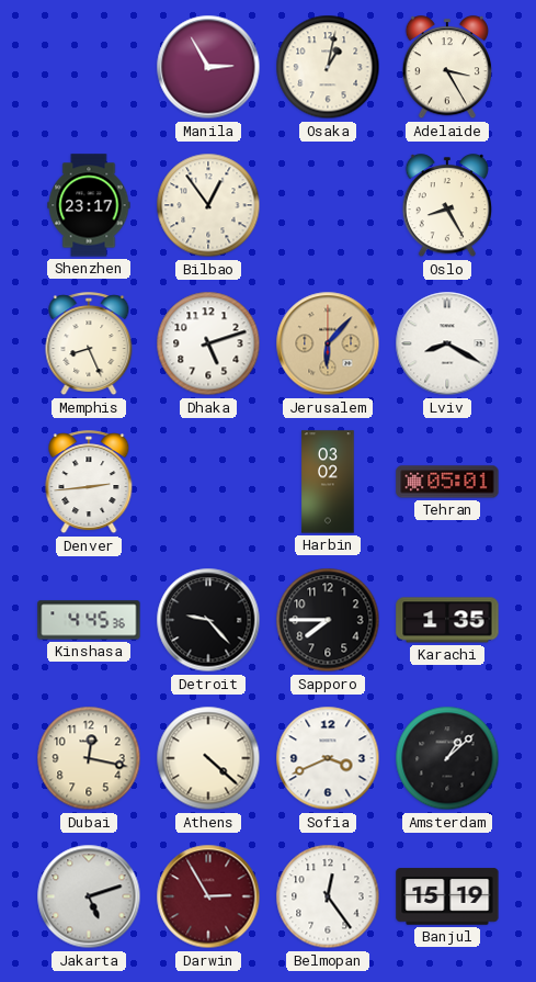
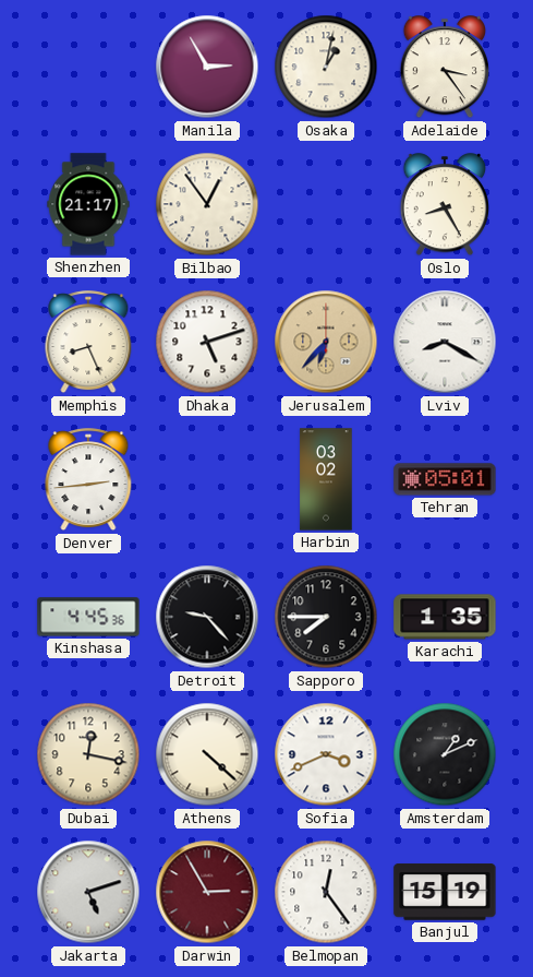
Adelaide: 3:25 -> 3:24
Shenzhen: 23:17 -> 21:17
Jerusalem: 6:07 -> 6:37
Amsterdam: 1:08 -> 1:11
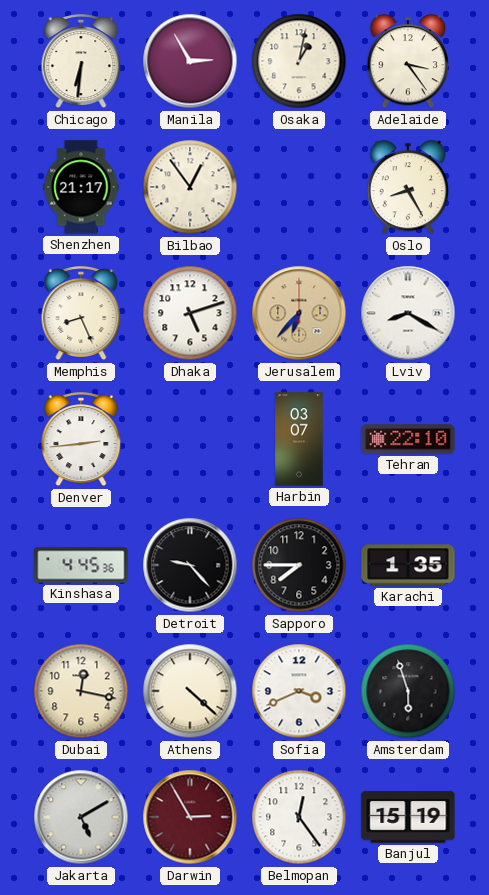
Chicago: none -> 6:31
Harbin: 03:02 -> 03:07
Tehran: 05:01 -> 22:10
Amsterdam: 1:11 -> 5:57
Jakarta: 5:12 -> 5:10
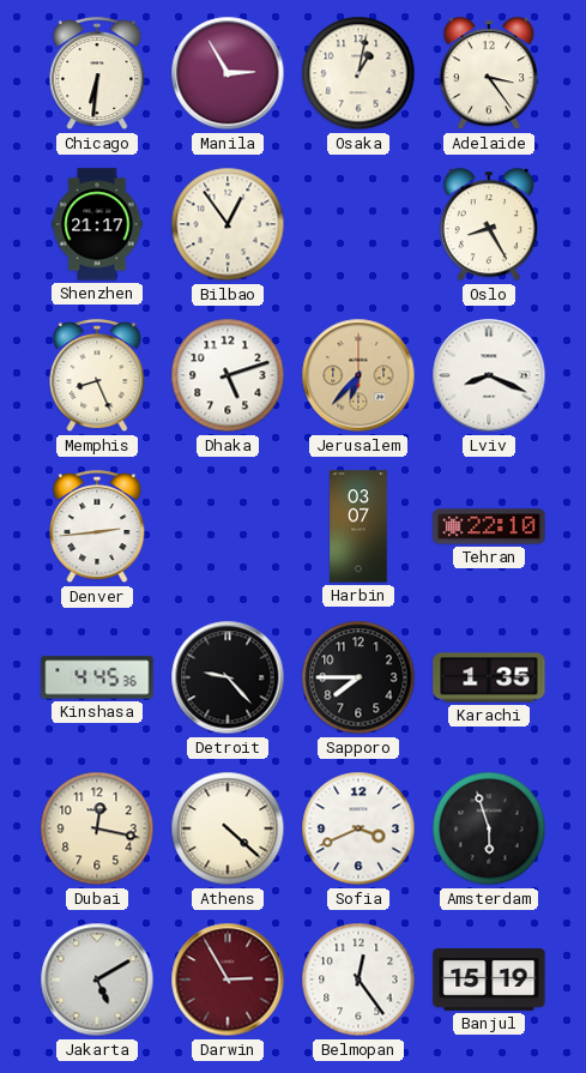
Lviv: 8:20 -> 8:19
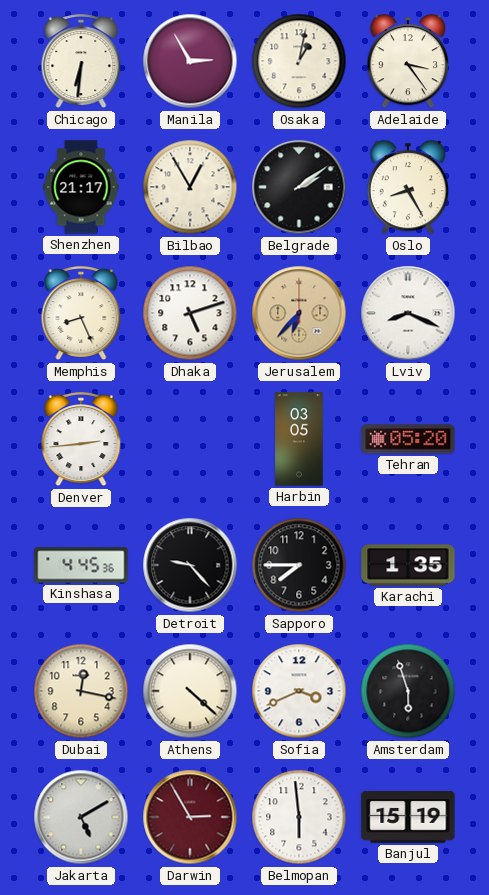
Bilbao: 12:54 -> 12:55
Belgrade: none -> 2:09
Harbin: 03:07 -> 03:05
Tehran: 22:10 -> 05:20
Belmopan: 12:24 -> 5:59
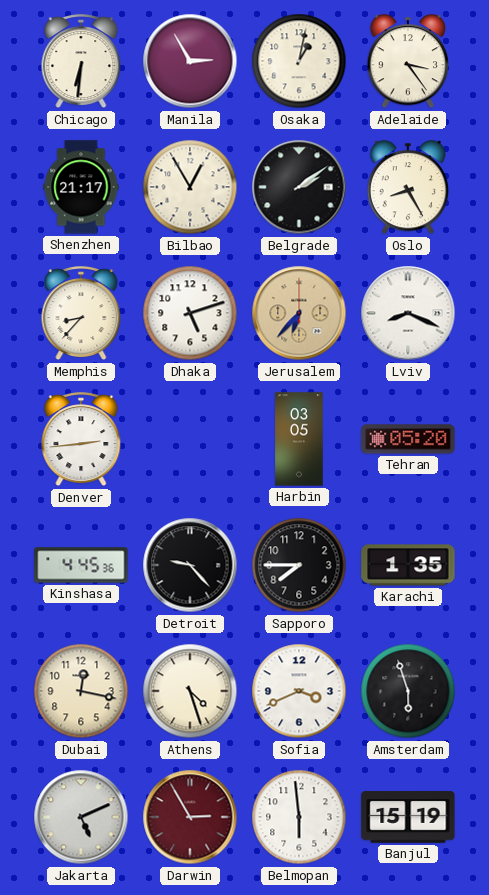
Memphis: 8:26 -> 8:37
Athens: 4:22 -> 4:27
Jakarta: 5:10 -> 5:11
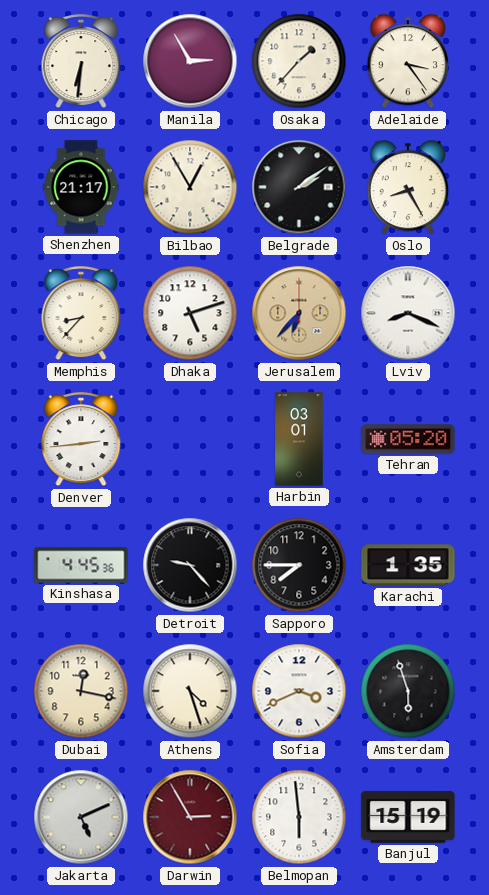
Osaka: 1:02 -> 1:37
Harbin: 03:05 -> 03:01
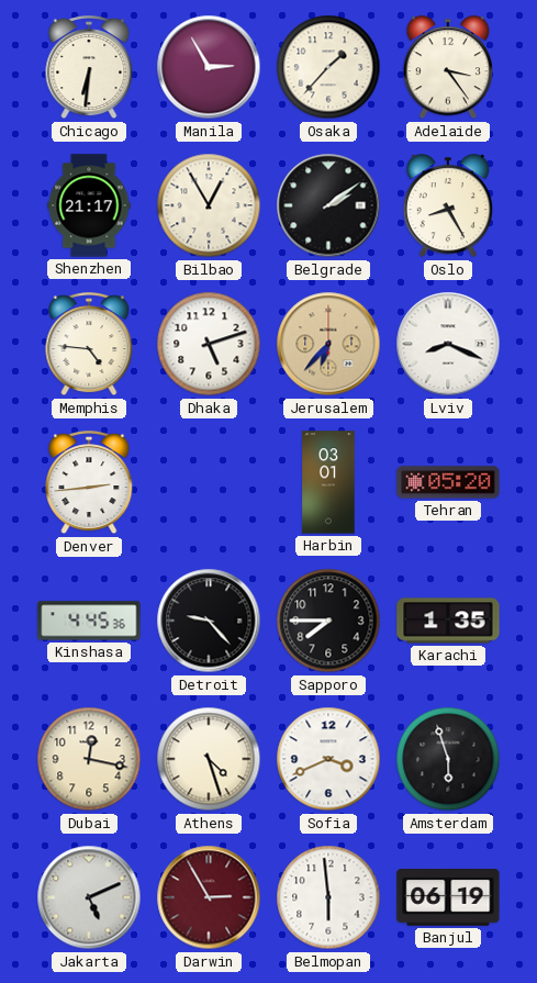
Memphis: 8:37 -> 4:46
Banjul: 15:19 -> 06:19
